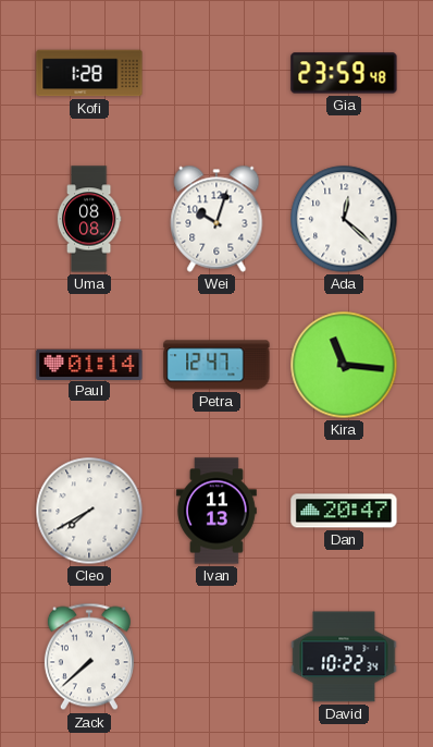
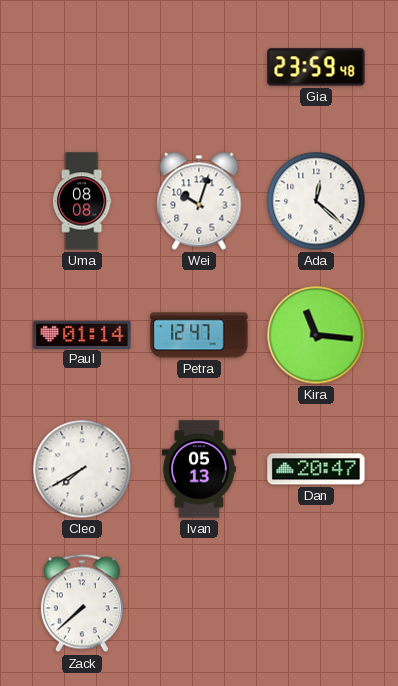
Kofi: 1:28 -> none
Ivan: 11:13 -> 05:13
David: 10:22 -> none
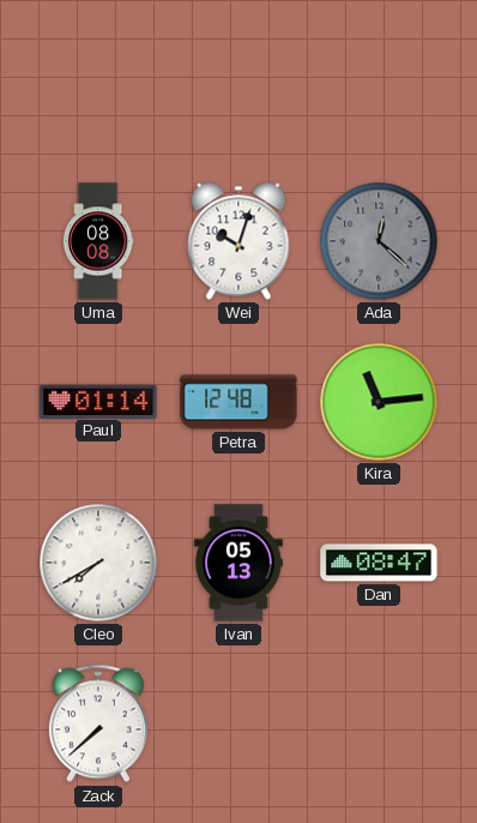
Gia: 23:59 -> none
Ada dial: white -> grey
Petra: 12:47 -> 12:48
Kira: 11:16 -> 11:14
Dan: 20:47 -> 08:47
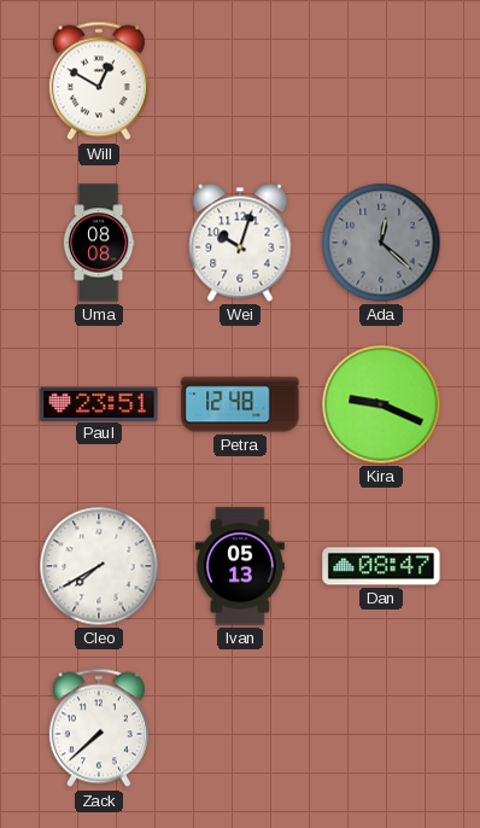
Will: none -> 12:50
Paul: 01:14 -> 23:51
Kira: 11:14 -> 9:19
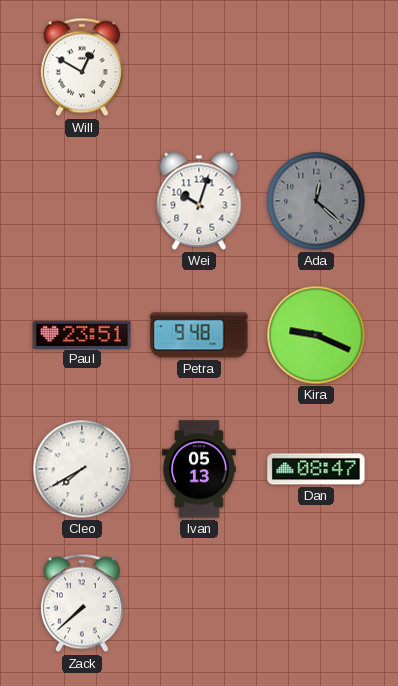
Uma: 08:08 -> none
Petra: 12:48 -> 9:48
